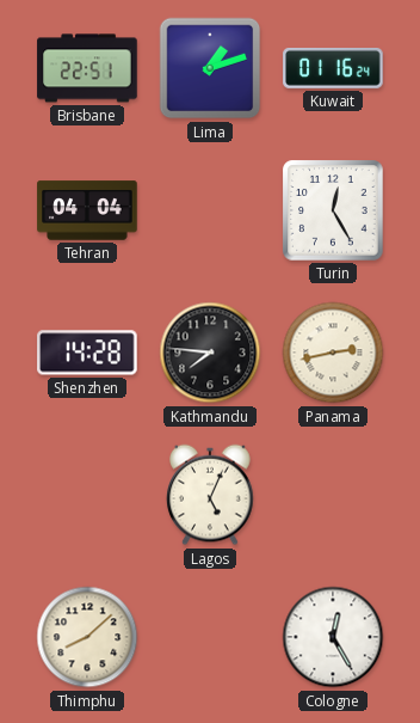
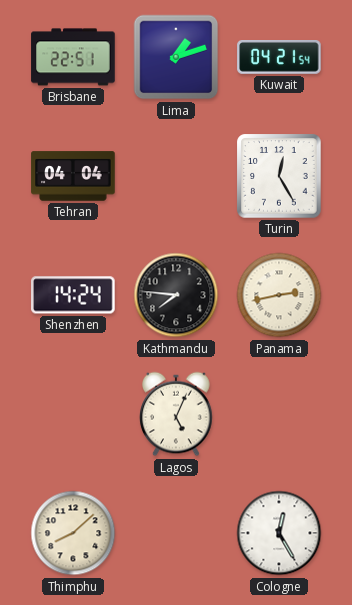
Kuwait: 01:16 -> 04:21
Shenzhen: 14:28 -> 14:24
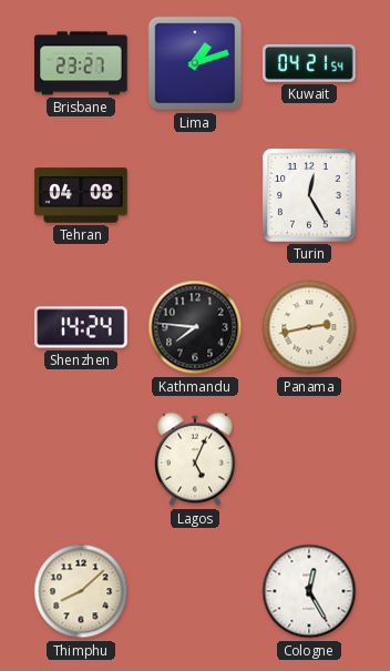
Brisbane: 22:51 -> 23:27
Tehran: 04:04 -> 04:08
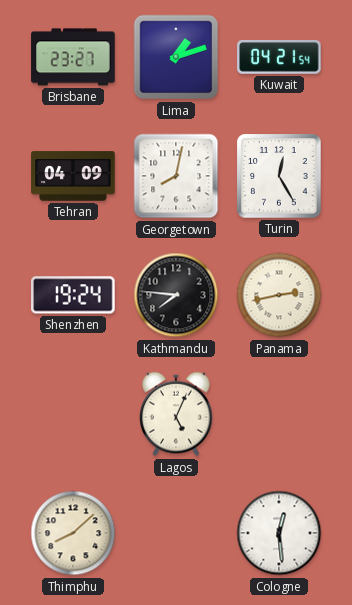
Tehran: 04:08 -> 04:09
Georgetown: none -> 8:02
Shenzhen: 14:24 -> 19:24
Cologne: 12:25 -> 12:29
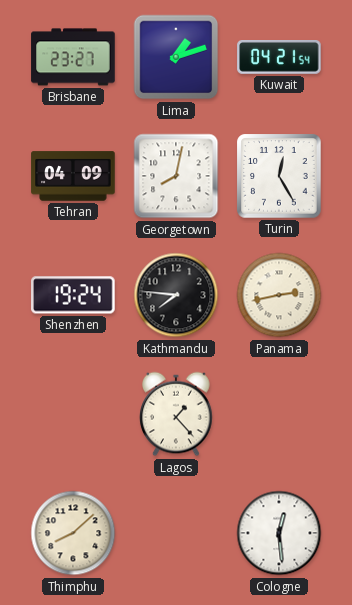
Lagos: 5:04 -> 1:23
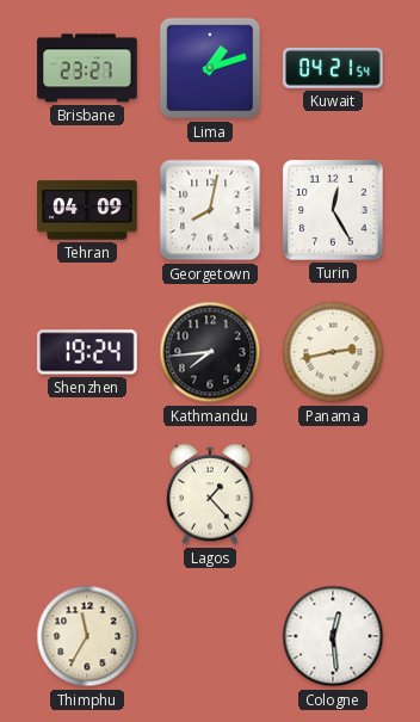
Kathmandu: 7:46 -> 7:44
Thimphu: 8:08 -> 11:35
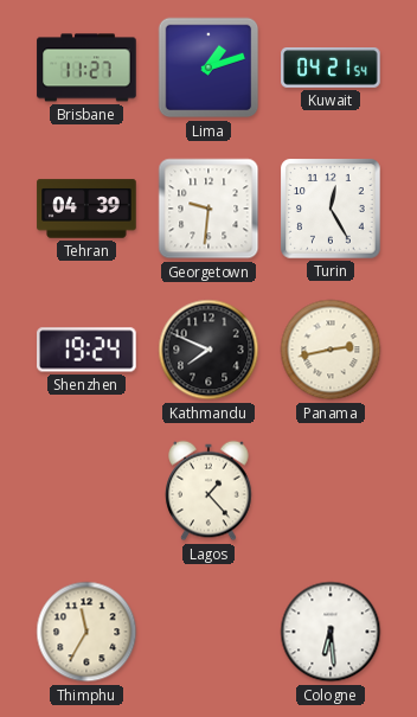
Brisbane: 23:27 -> 11:27
Tehran: 04:09 -> 04:39
Georgetown: 8:02 -> 9:31
Kathmandu: 7:44 -> 7:49
Cologne: 12:29 -> 6:29
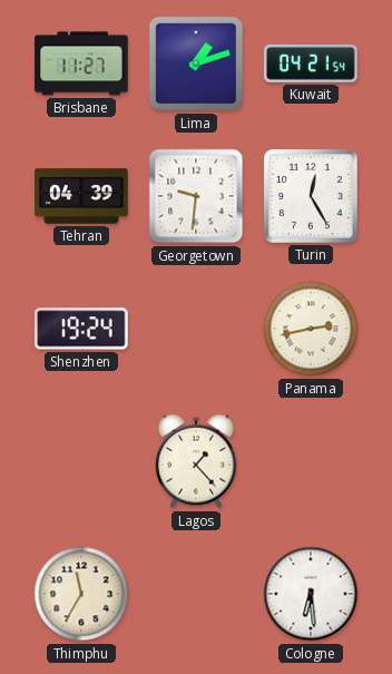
Kathmandu: 7:49 -> none
